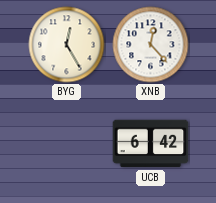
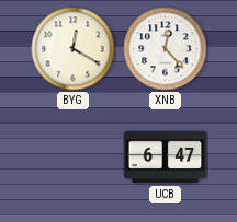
BYG: 12:25 -> 12:20
UCB: 6:42 -> 6:47
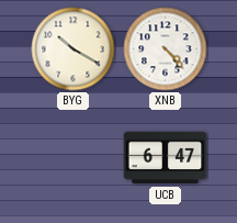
BYG: 12:20 -> 10:20
XNB: 12:23 -> 4:23
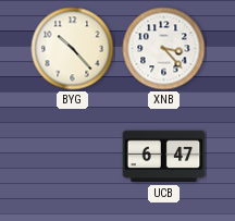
BYG: 10:20 -> 10:23
XNB: 4:23 -> 3:23
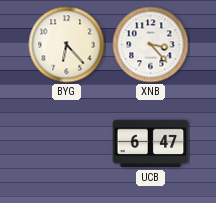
BYG: 10:23 -> 6:23
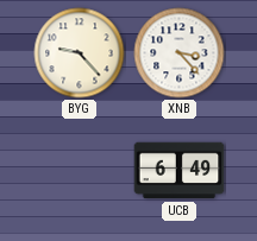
BYG: 6:23 -> 9:23
UCB: 6:47 -> 6:49
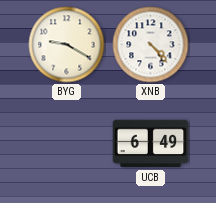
BYG: 9:23 -> 9:20
XNB: 3:23 -> 4:23
